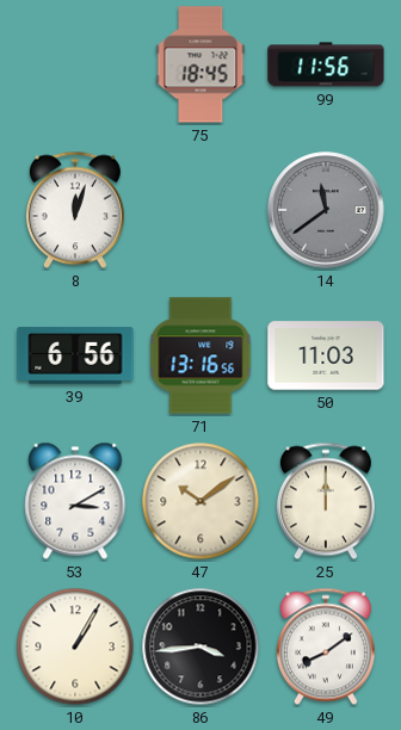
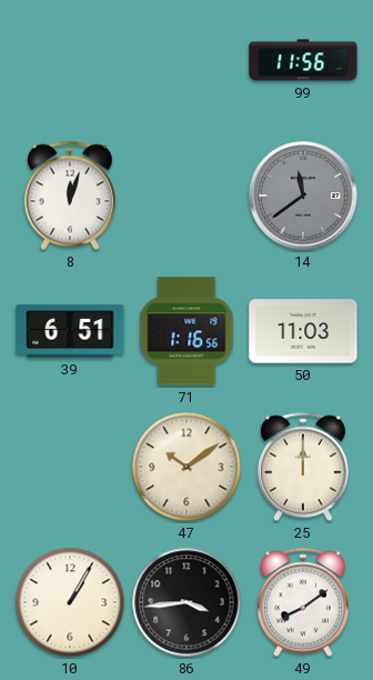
75: 18:45 -> none
39: 6:56 -> 6:51
71: 13:16 -> 1:16
53: 3:10 -> none
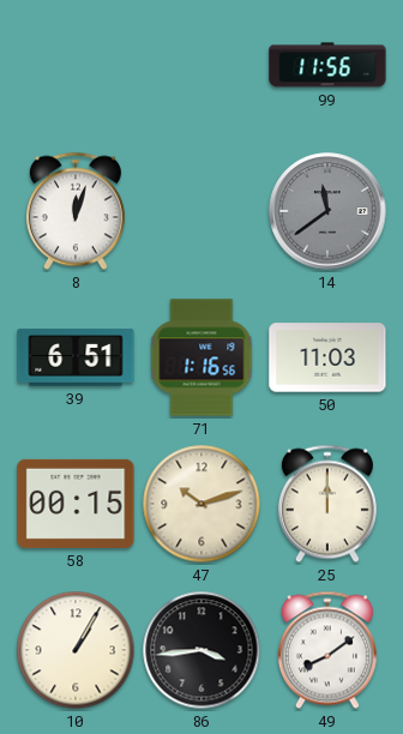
58: none -> 00:15
47: 10:09 -> 10:12
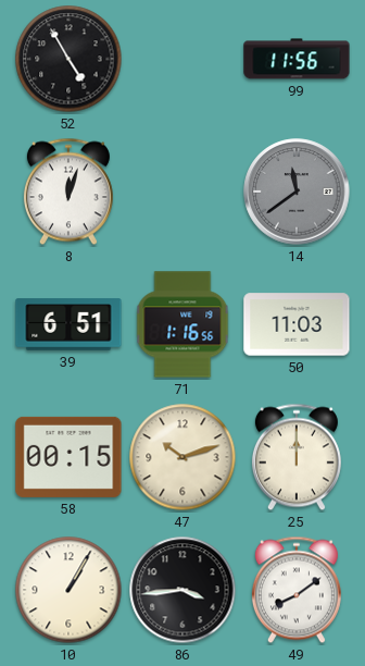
52: none -> 4:55
